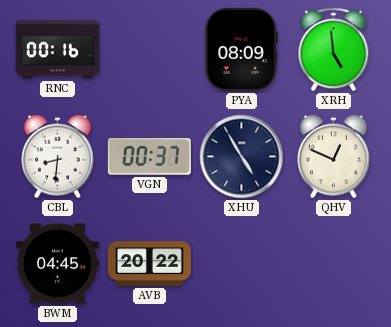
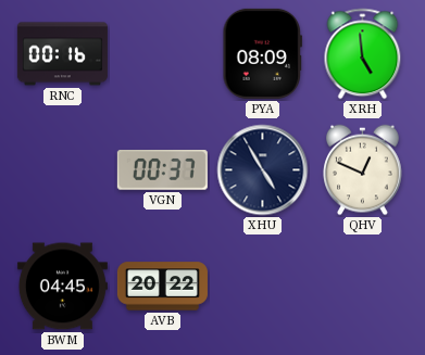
CBL: 8:31 -> none
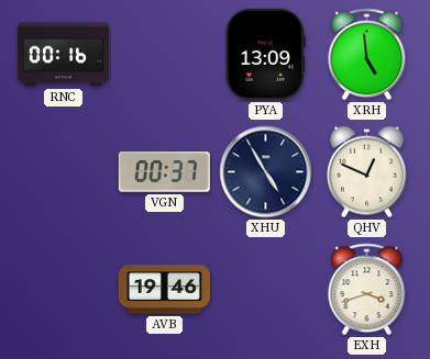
PYA: 08:09 -> 13:09
BWM: 04:45 -> none
AVB: 20:22 -> 19:46
EXH: none -> 3:42
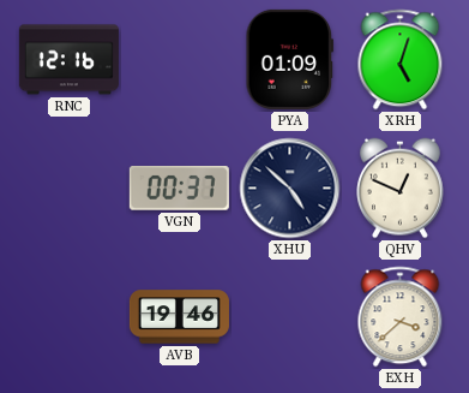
RNC: 00:16 -> 12:16
PYA: 13:09 -> 01:09
XRH: 4:59 -> 5:03
XHU: 4:55 -> 4:52
EXH: 3:42 -> 3:38
